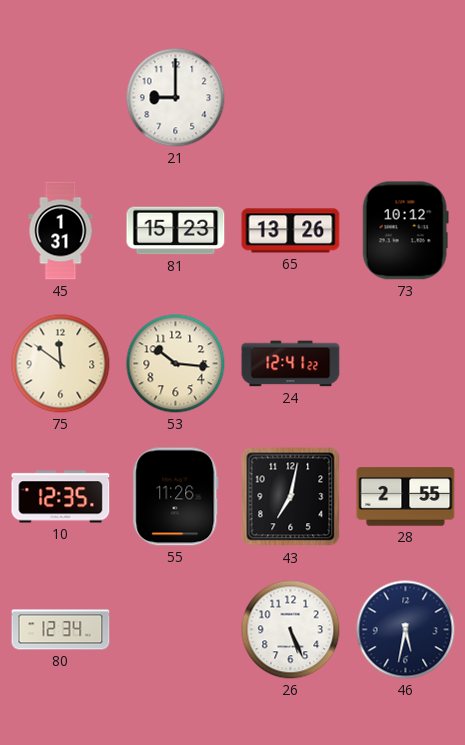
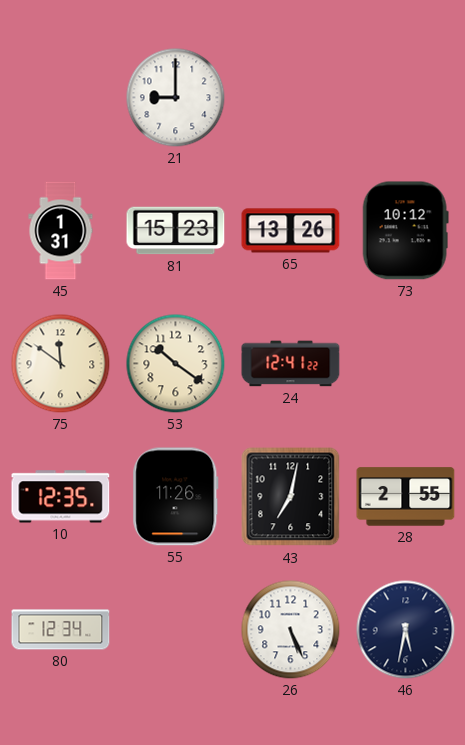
53: 10:16 -> 10:21
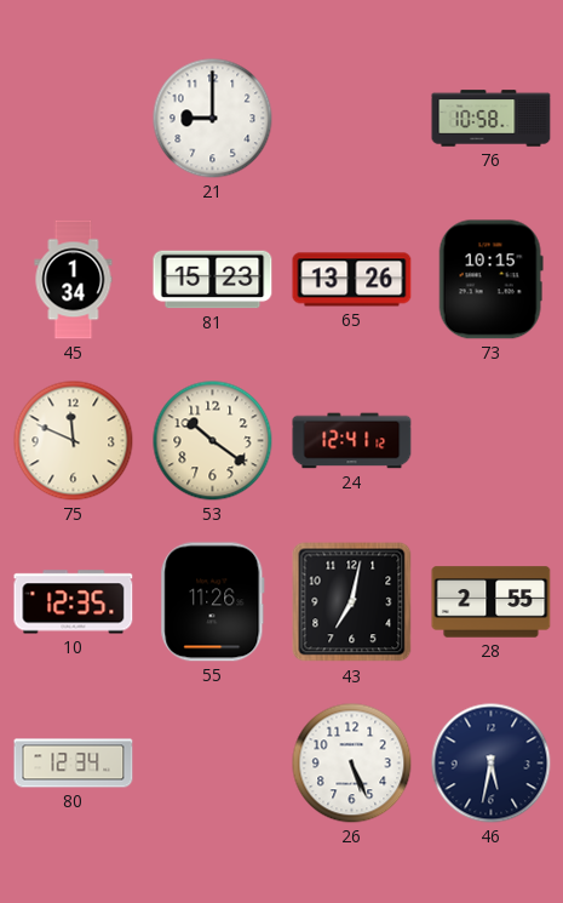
76: none -> 10:58
45: 1:31 -> 1:34
73: 10:12 -> 10:15
75: 11:51 -> 11:49
24: 12:41:22 -> 12:41:12
